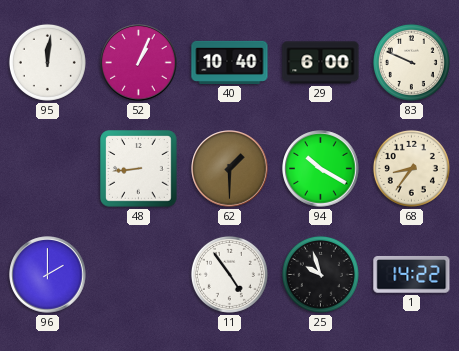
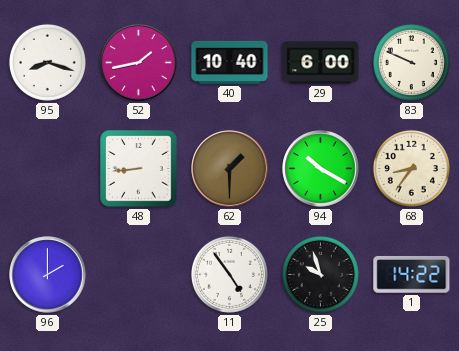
95: 12:01 -> 8:18
52: 1:04 -> 1:43
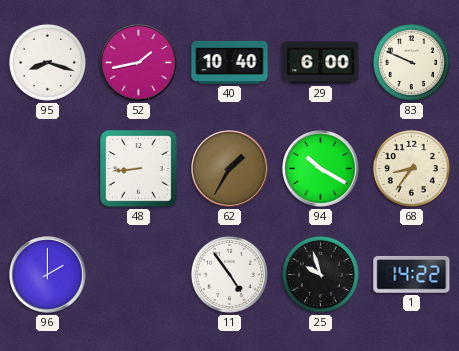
62: 1:30 -> 1:35
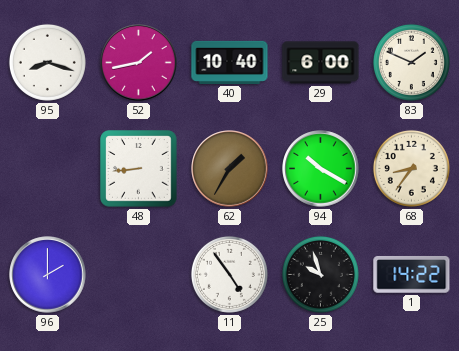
83: 9:49 -> 1:49
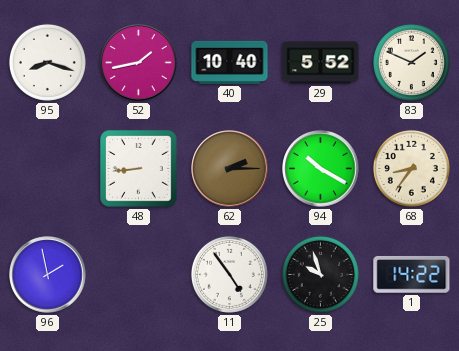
29: 6:00 -> 5:52
62: 1:35 -> 2:15
96: 2:00 -> 1:58
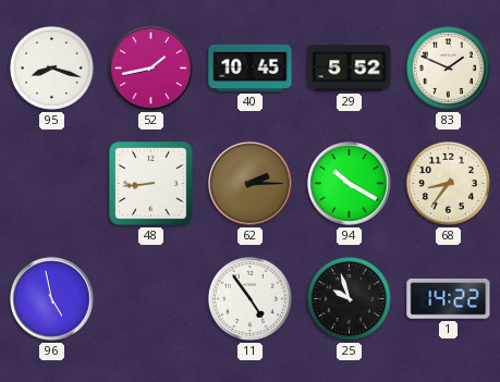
40: 10:40 -> 10:45
96: 1:58 -> 4:58
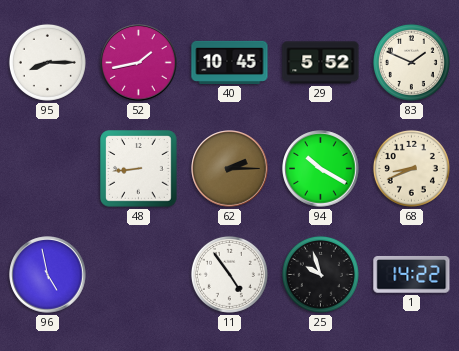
95: 8:18 -> 8:15
68: 8:36 -> 8:41
